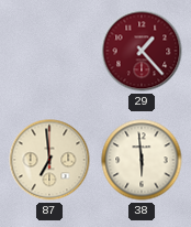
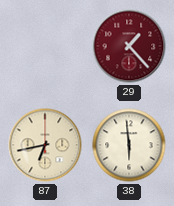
87: 6:59 -> 6:43
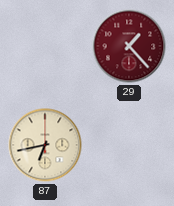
38: 5:59 -> none
